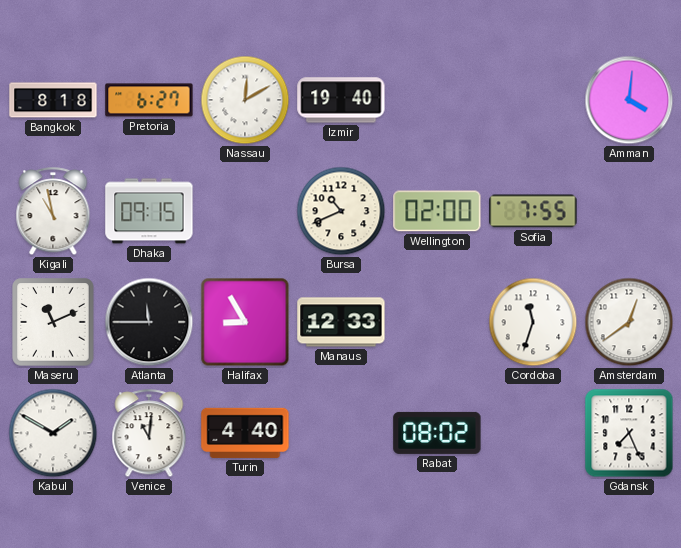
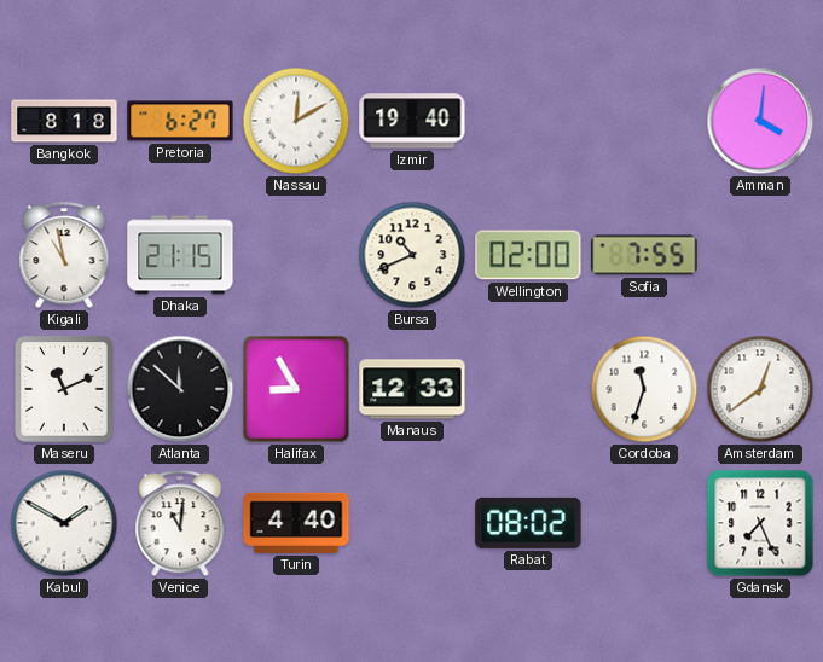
Dhaka: 09:15 -> 21:15
Atlanta: 11:45 -> 11:52
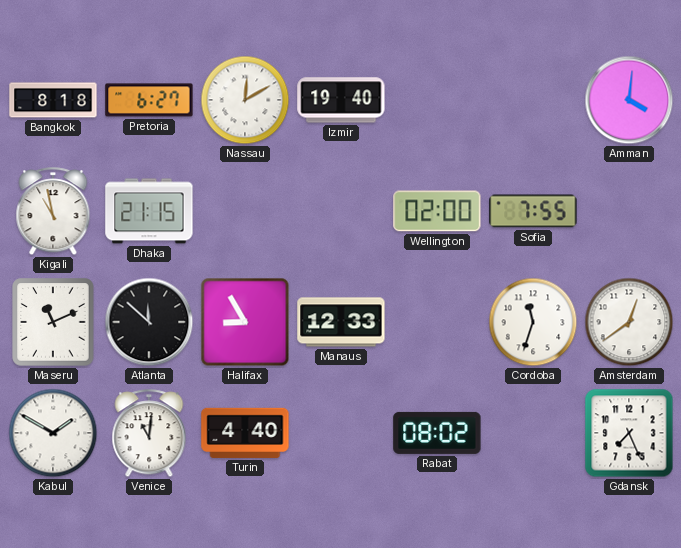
Bursa: 10:41 -> none
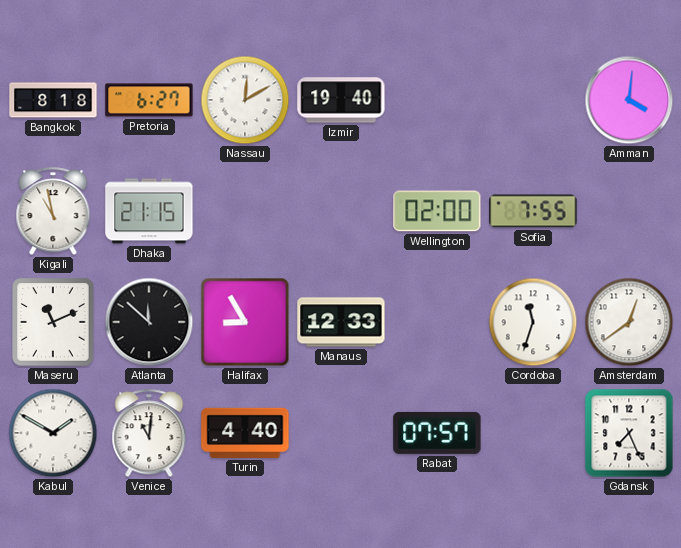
Rabat: 08:02 -> 07:57
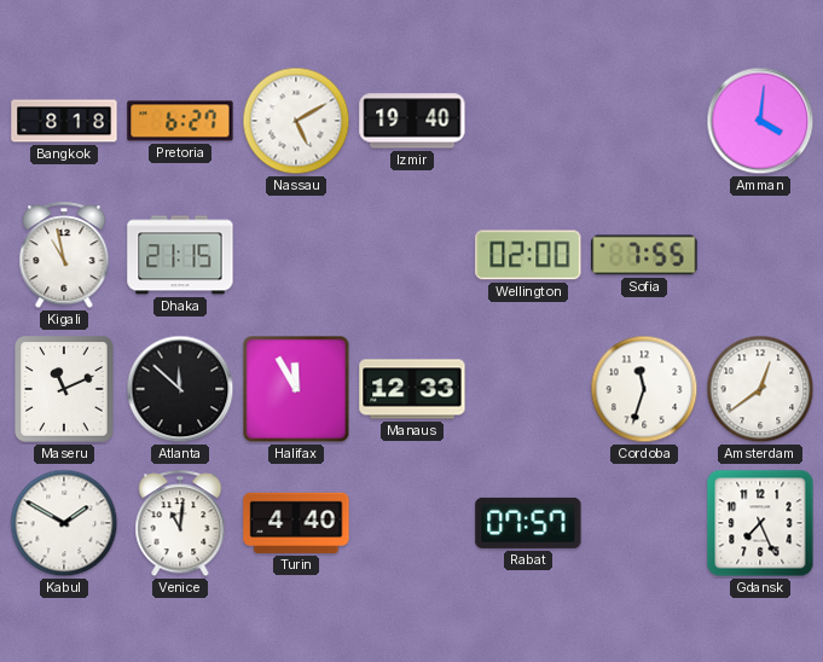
Nassau: 12:10 -> 5:10
Halifax: 8:55 -> 11:55
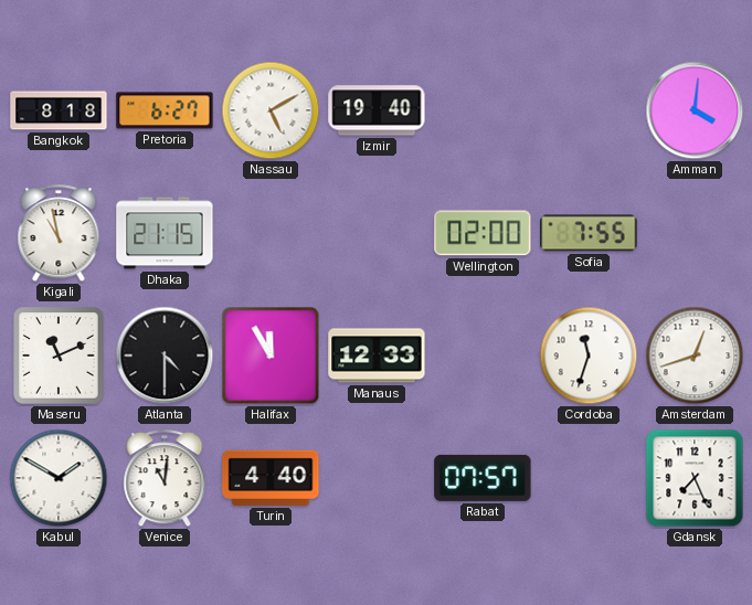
Atlanta: 11:52 -> 4:30
Amsterdam: 12:39 -> 12:42
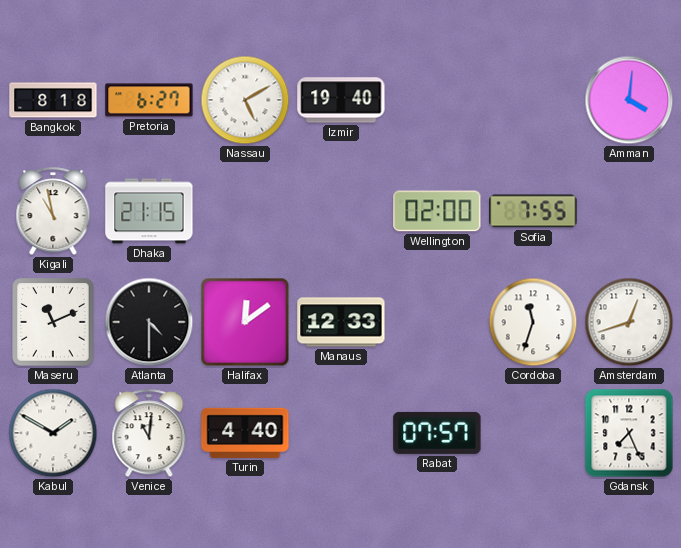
Halifax: 11:55 -> 12:09
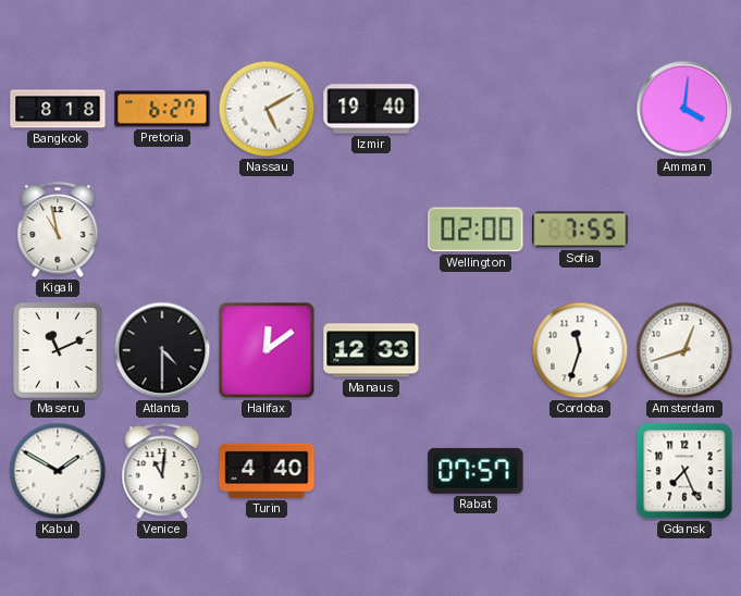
Dhaka: 21:15 -> none
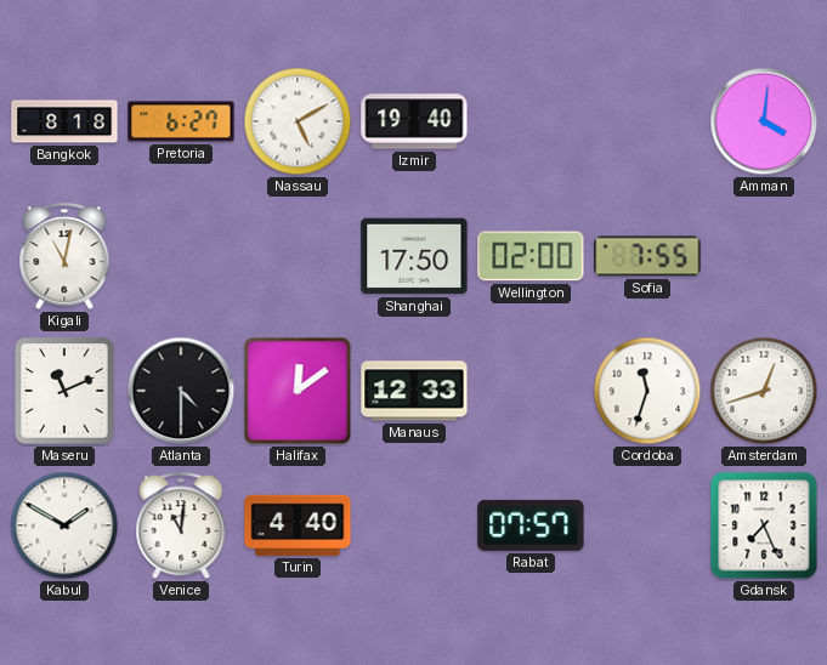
Kigali: 10:58 -> 11:02
Shanghai: none -> 17:50
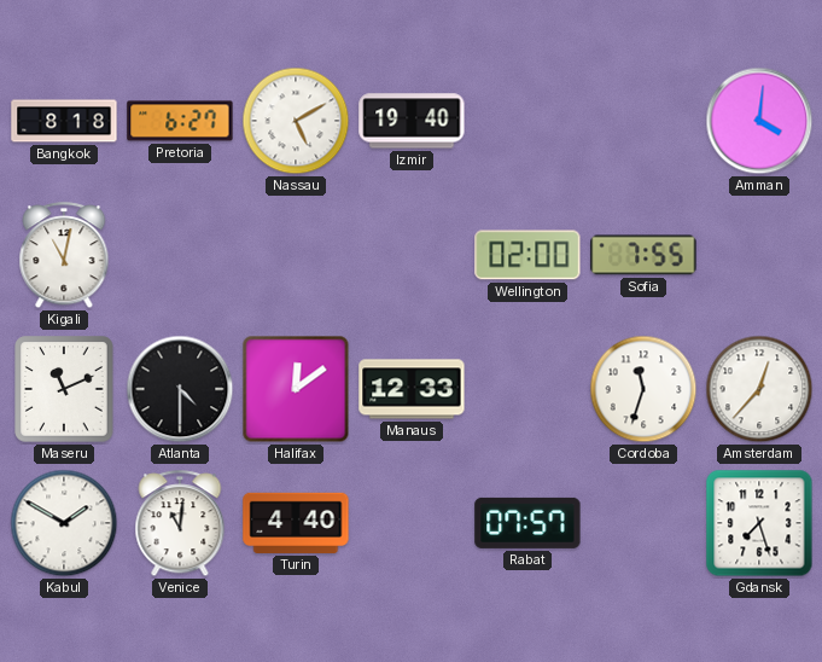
Shanghai: 17:50 -> none
Amsterdam: 12:42 -> 12:37
Gdansk: 7:26 -> 7:27
